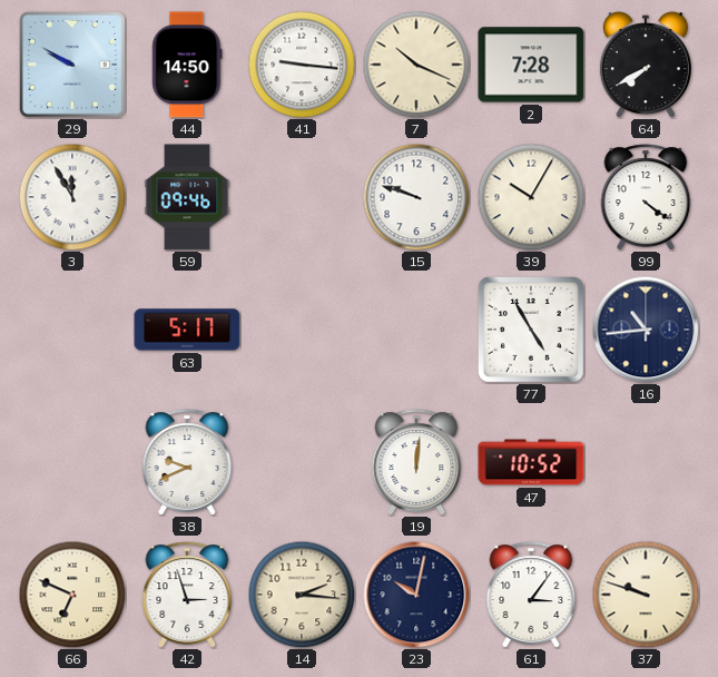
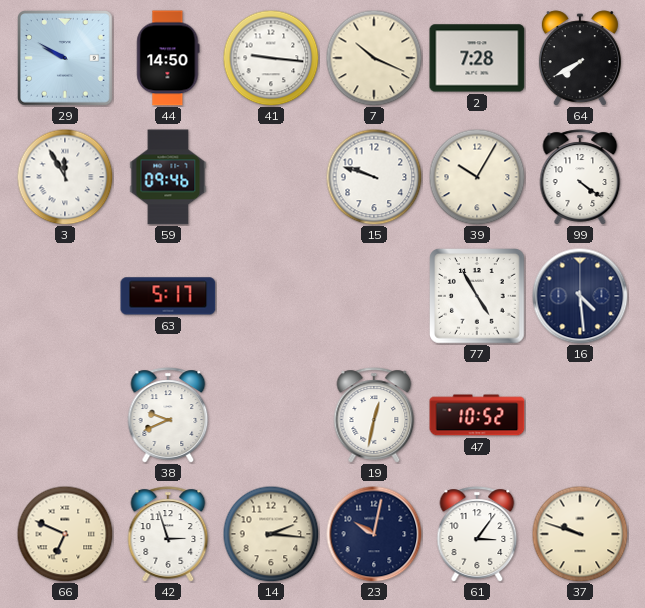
16: 10:44 -> 4:29
19: 12:01 -> 12:32
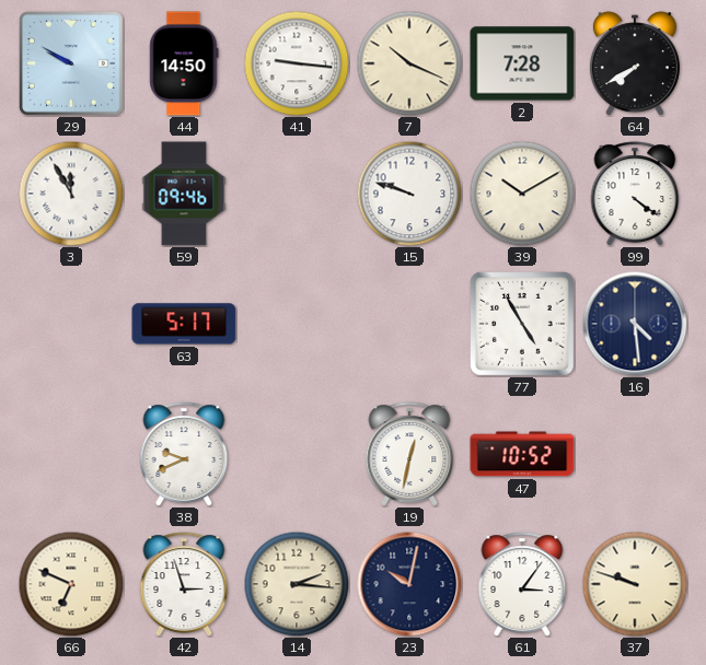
39: 10:05 -> 10:10
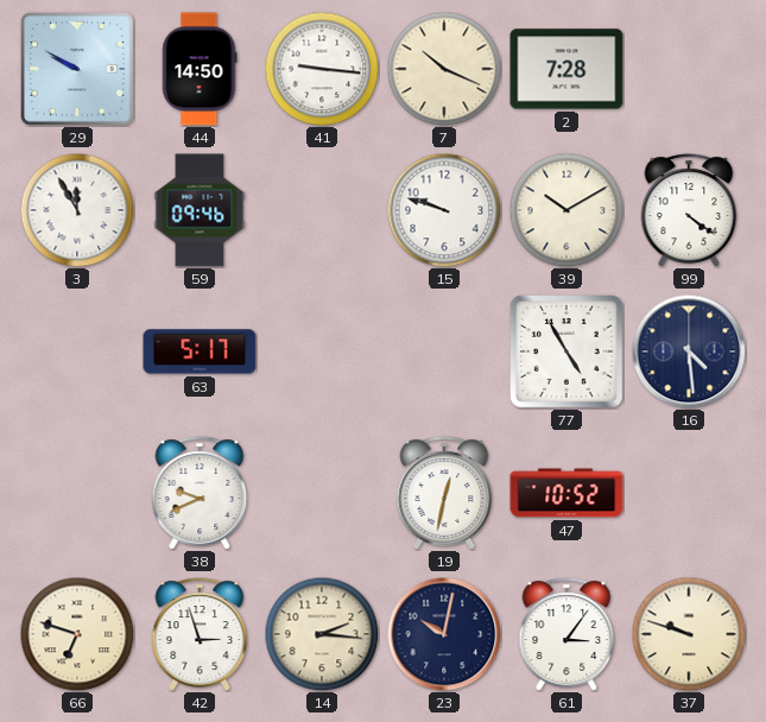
64: 7:40 -> none
66: 6:49 -> 6:48
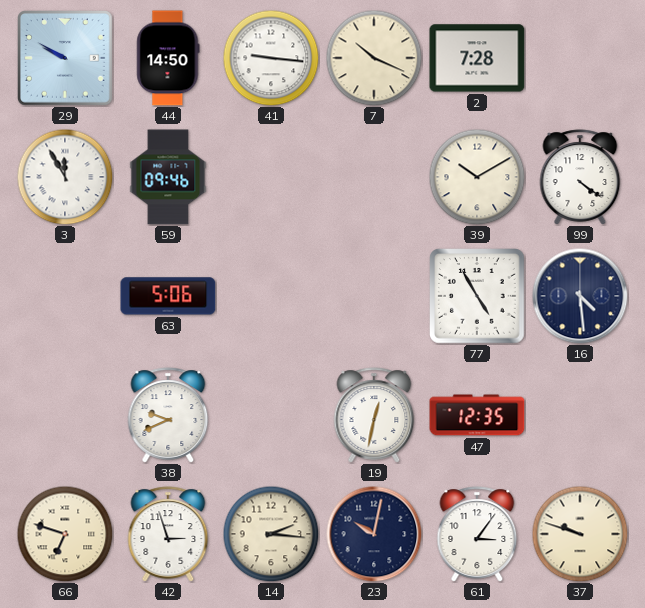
15: 9:48 -> none
63: 5:17 -> 5:06
47: 10:52 -> 12:35
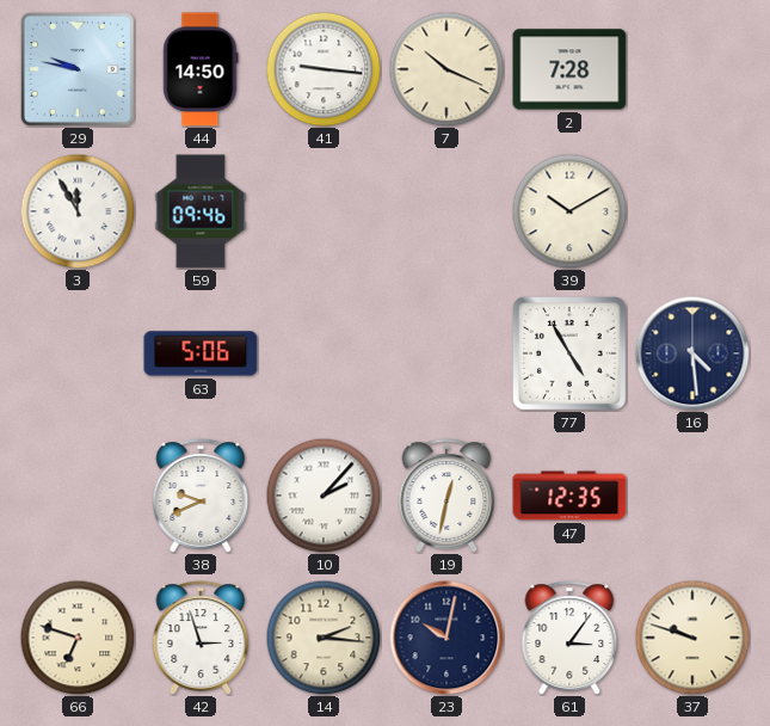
29: 9:50 -> 9:47
99: 4:21 -> none
10: none -> 2:07
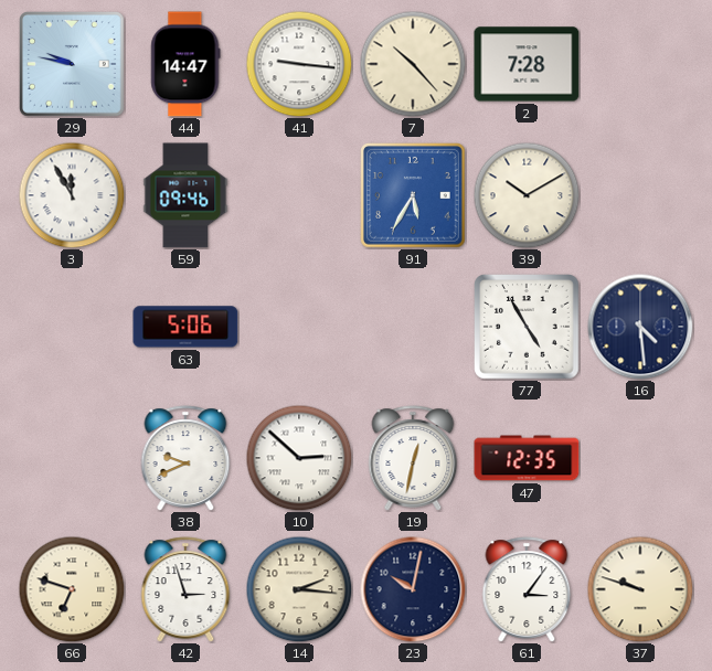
44: 14:50 -> 14:47
7: 10:19 -> 10:23
91: none -> 5:35
10: 2:07 -> 2:52
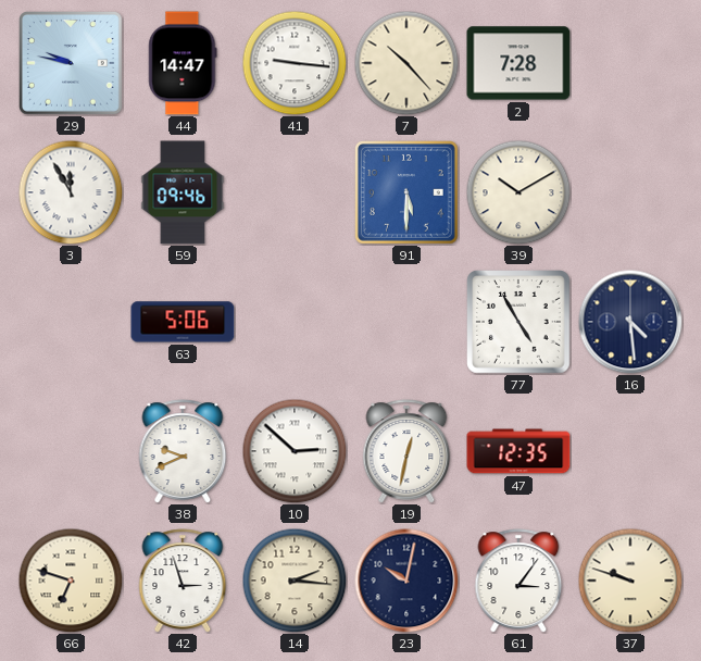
91: 5:35 -> 5:30
